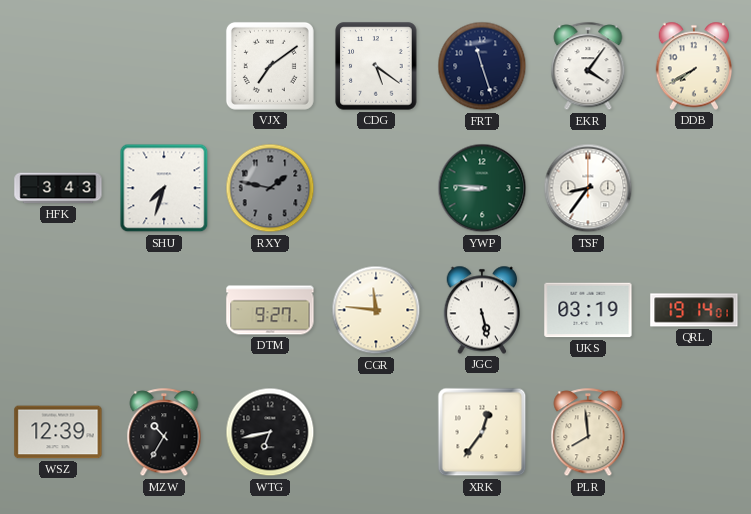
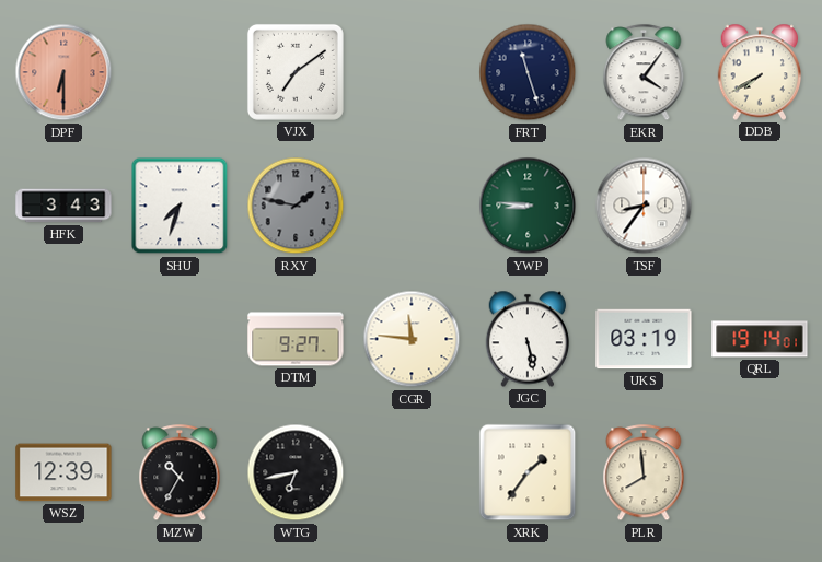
DPF: none -> 6:30
CDG: 5:21 -> none
XRK: 12:36 -> 1:36
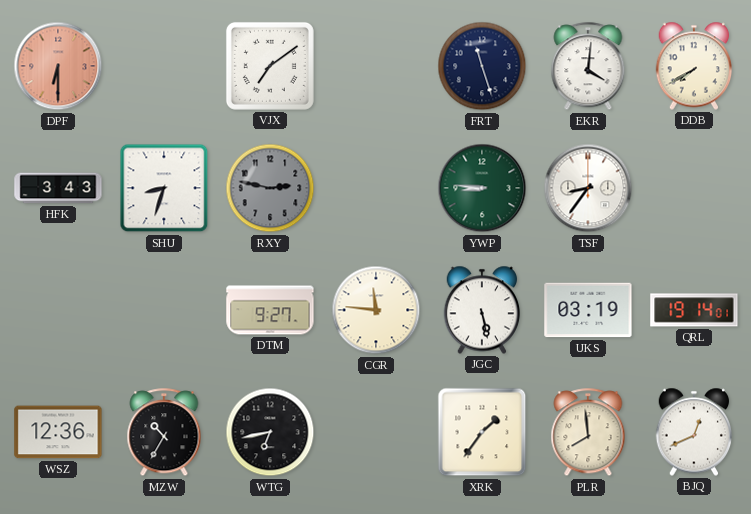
EKR: 4:06 -> 4:01
SHU: 7:33 -> 8:33
RXY: 1:47 -> 2:47
WSZ: 12:39 -> 12:36
BJQ: none -> 12:41
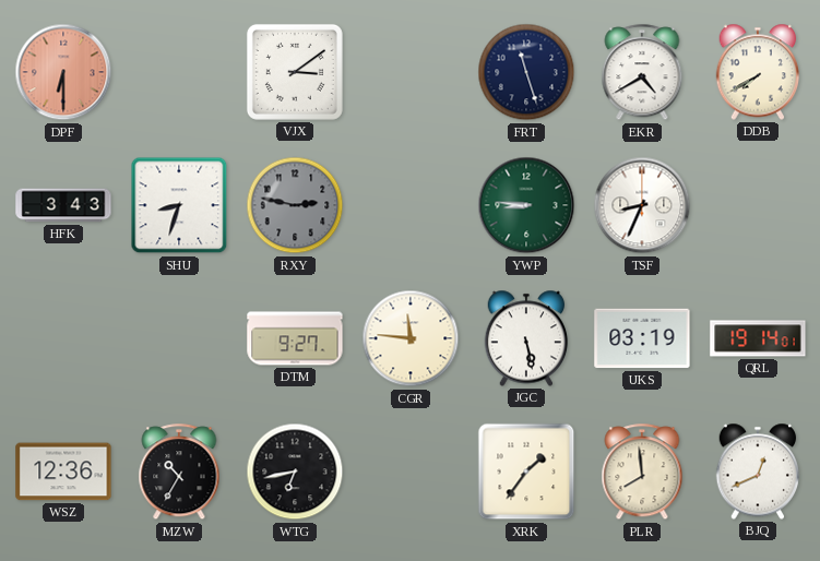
VJX: 7:09 -> 3:09
EKR: 4:01 -> 4:40
TSF: 8:36 -> 8:34
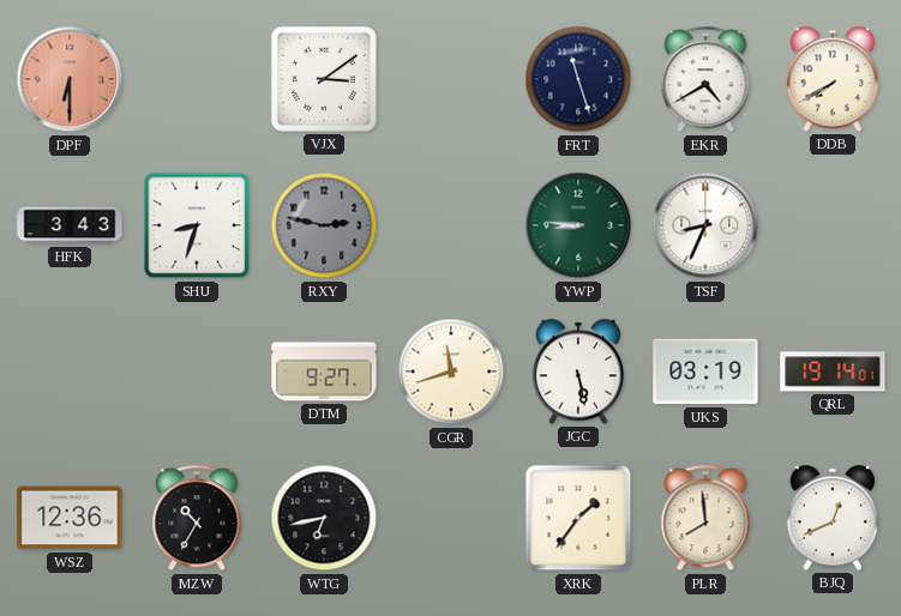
CGR: 11:46 -> 11:42
